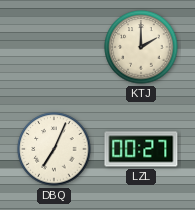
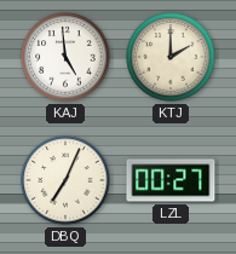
KAJ: none -> 4:59
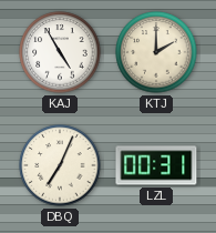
KAJ: 4:59 -> 4:55
LZL: 00:27 -> 00:31
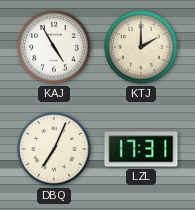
LZL: 00:31 -> 17:31
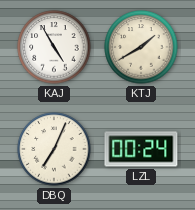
KTJ: 2:00 -> 1:40
LZL: 17:31 -> 00:24
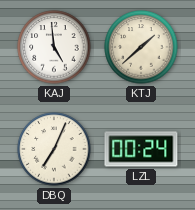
KAJ: 4:55 -> 4:59
KTJ: 1:40 -> 1:38
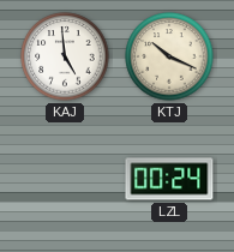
KTJ: 1:38 -> 10:19
DBQ: 7:04 -> none
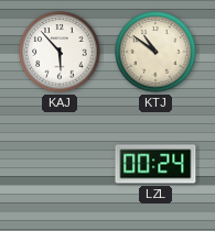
KAJ: 4:59 -> 5:53
KTJ: 10:19 -> 10:51
